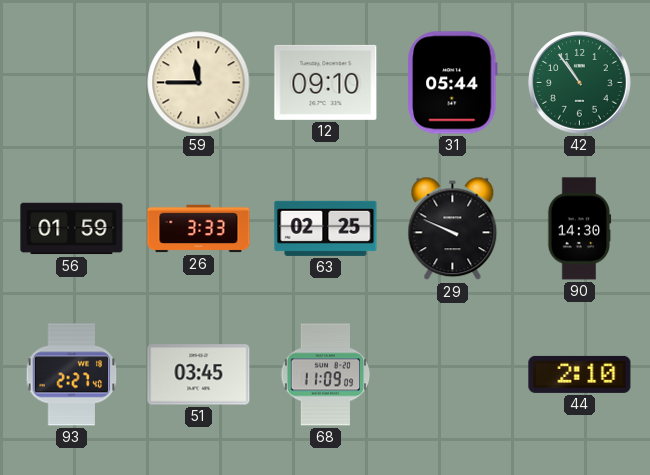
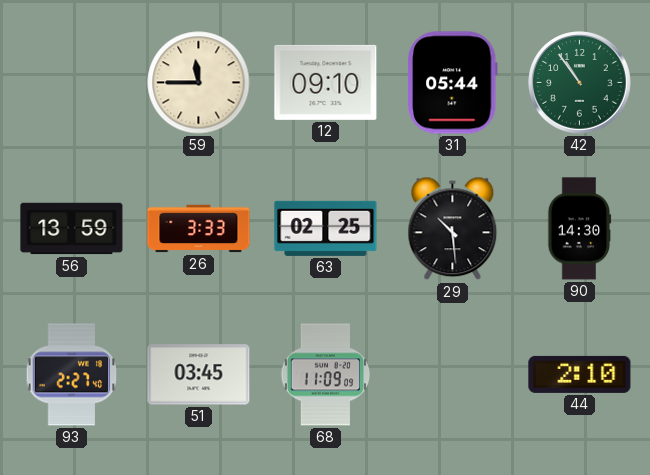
56: 01:59 -> 13:59
29: 9:49 -> 10:29
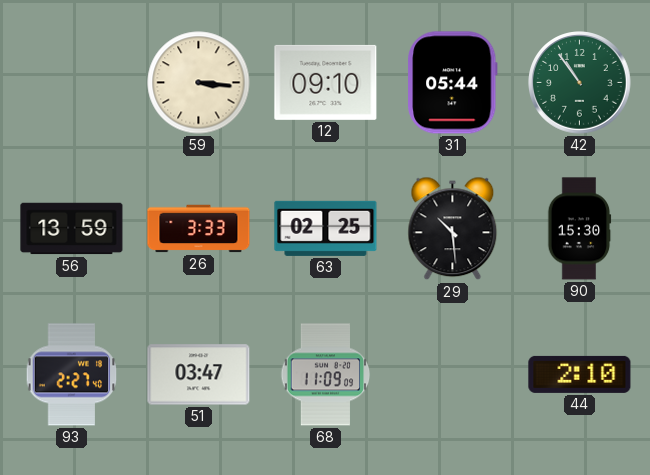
59: 11:45 -> 3:16
90: 14:30 -> 15:30
51: 03:45 -> 03:47
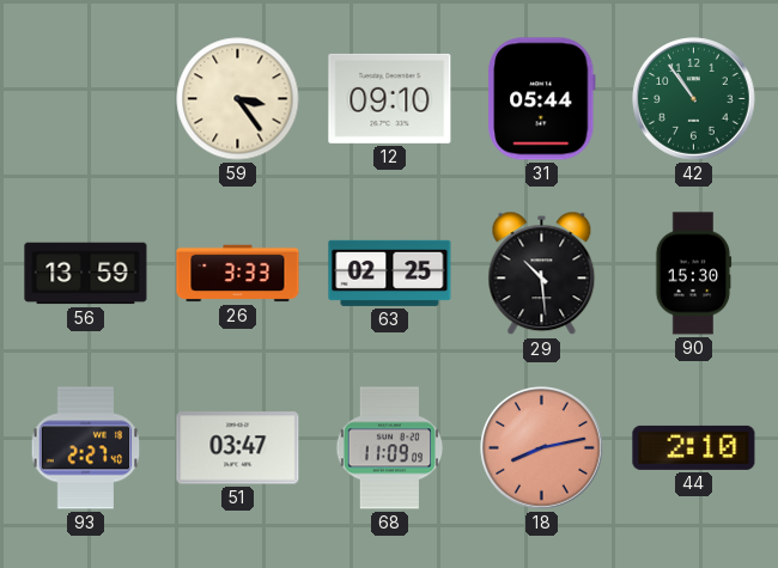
59: 3:16 -> 3:24
18: none -> 8:13
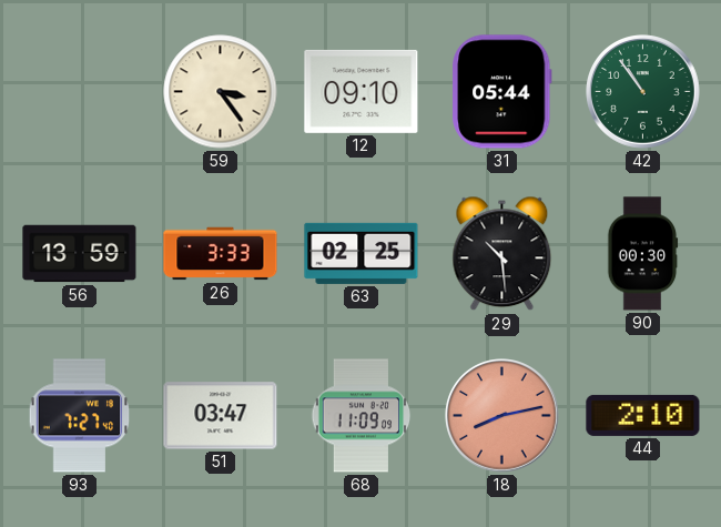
90: 15:30 -> 00:30
93: 2:27 -> 7:27
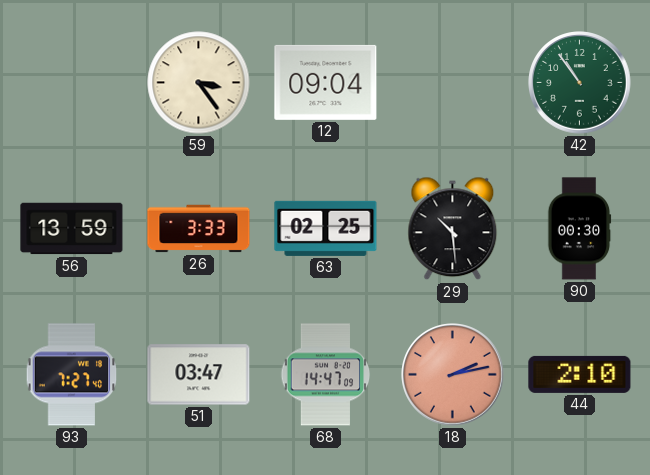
12: 09:10 -> 09:04
31: 05:44 -> none
68: 11:09 -> 14:47
18: 8:13 -> 2:13
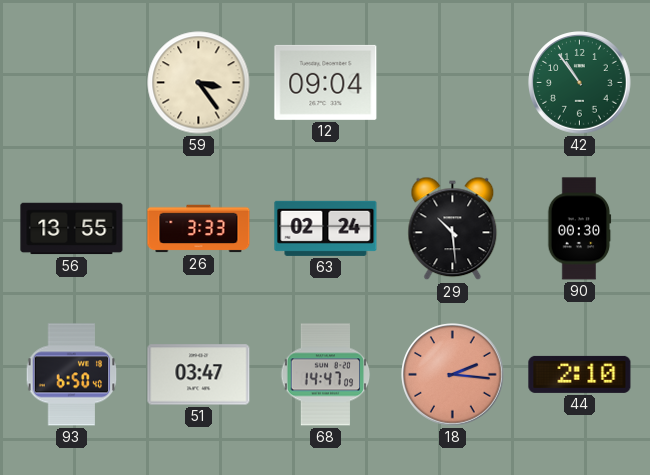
56: 13:59 -> 13:55
63: 02:25 -> 02:24
93: 7:27 -> 6:50
18: 2:13 -> 2:16
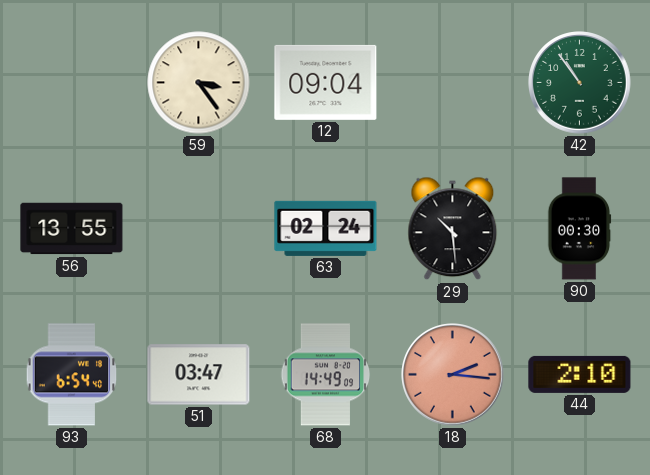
26: 3:33 -> none
93: 6:50 -> 6:54
68: 14:47 -> 14:49
